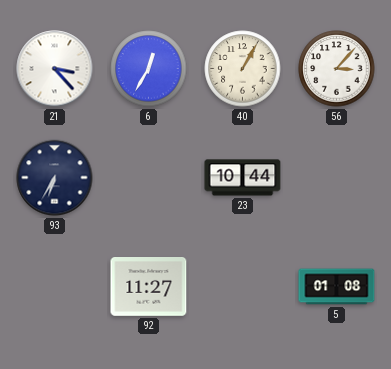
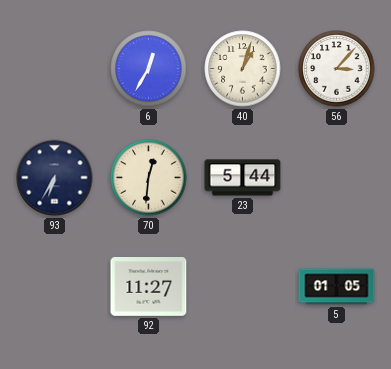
21: 3:23 -> none
40: 1:05 -> 1:03
70: none -> 12:31
23: 10:44 -> 5:44
5: 01:08 -> 01:05
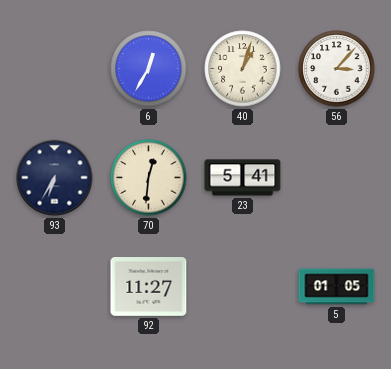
23: 5:44 -> 5:41
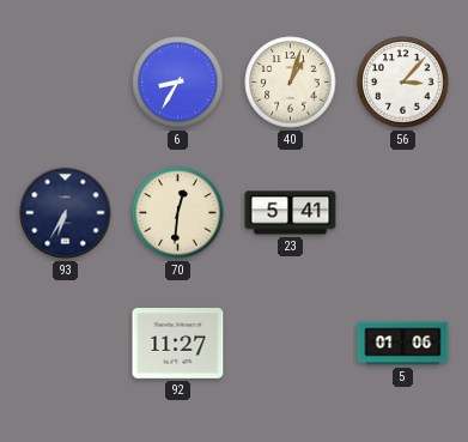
6: 12:35 -> 8:35
5: 01:05 -> 01:06
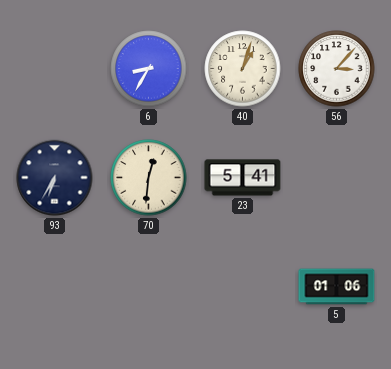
92: 11:27 -> none
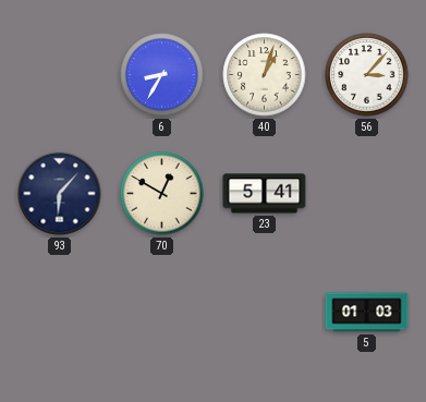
93: 6:35 -> 6:07
70: 12:31 -> 12:50
5: 01:06 -> 01:03
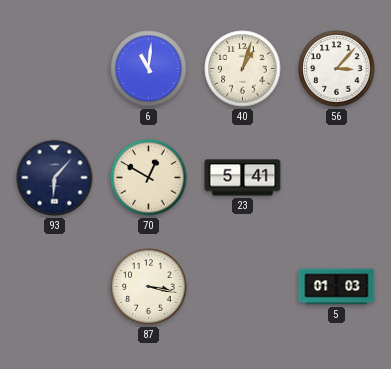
6: 8:35 -> 11:01
87: none -> 3:17
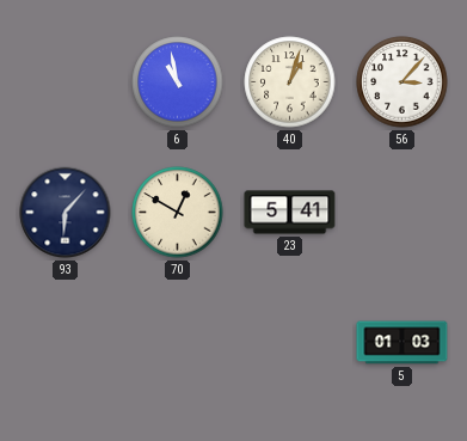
6: 11:01 -> 10:58
87: 3:17 -> none
